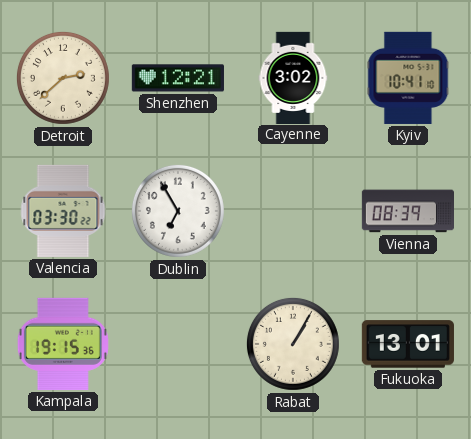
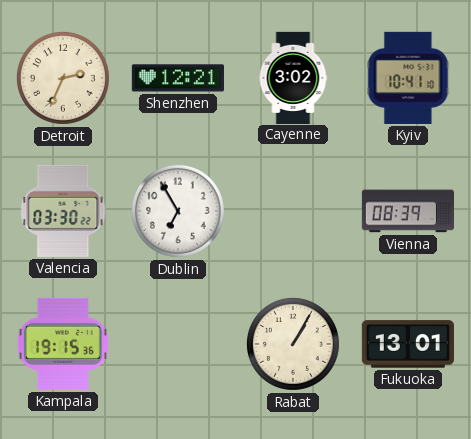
Detroit: 2:38 -> 2:34
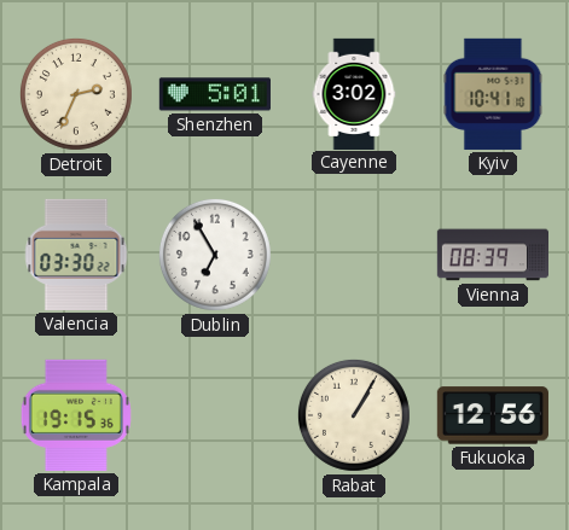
Shenzhen: 12:21 -> 5:01
Fukuoka: 13:01 -> 12:56
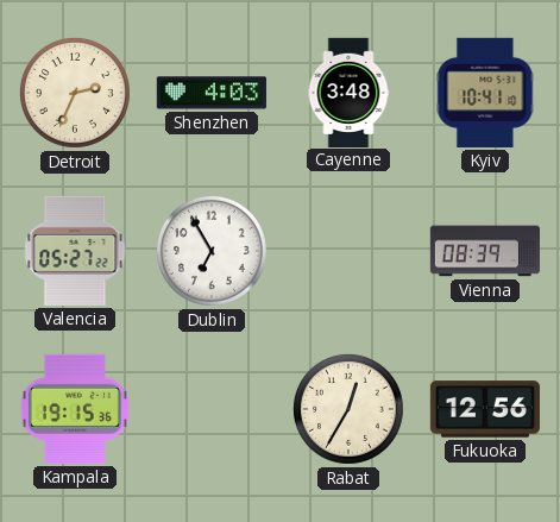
Shenzhen: 5:01 -> 4:03
Cayenne: 3:02 -> 3:48
Valencia: 03:30 -> 05:27
Rabat: 1:05 -> 12:35
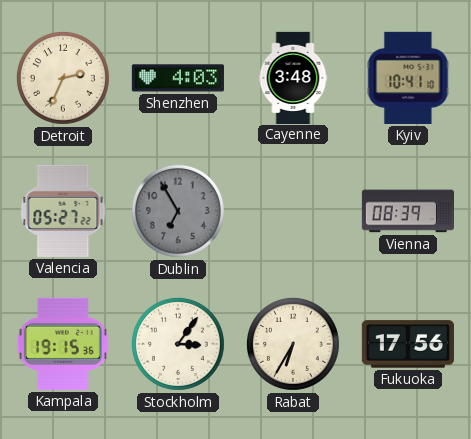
Dublin dial: white -> grey
Stockholm: none -> 3:06
Rabat: 12:35 -> 6:35
Fukuoka: 12:56 -> 17:56
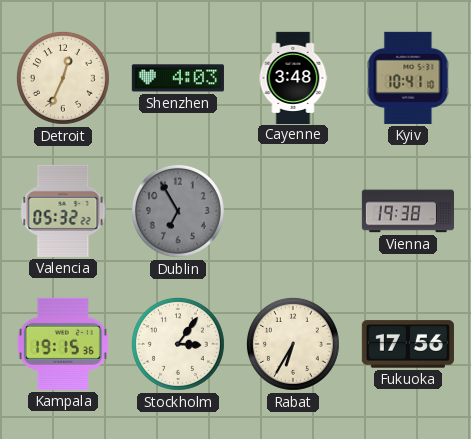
Detroit: 2:34 -> 12:34
Valencia: 05:27 -> 05:32
Vienna: 08:39 -> 19:38
